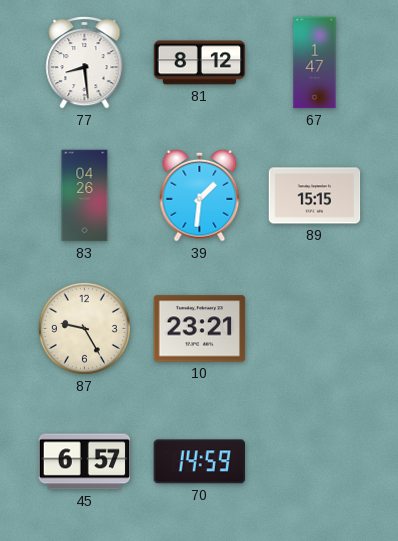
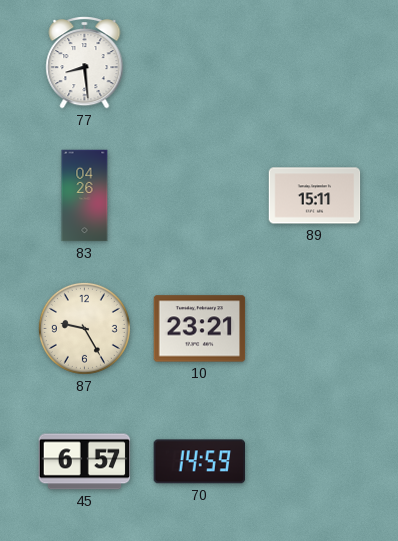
81: 8:12 -> none
67: 1:47 -> none
39: 1:31 -> none
89: 15:15 -> 15:11
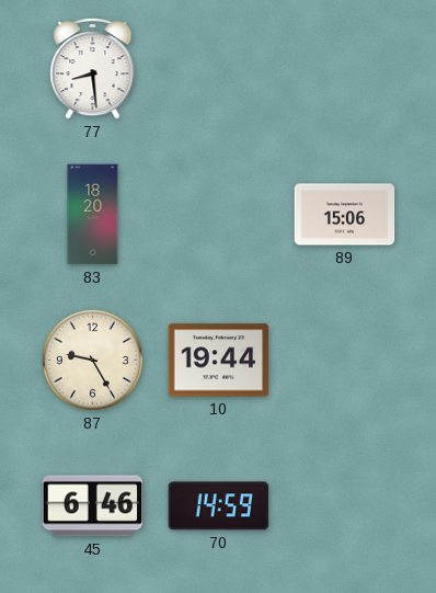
83: 04:26 -> 18:20
89: 15:11 -> 15:06
10: 23:21 -> 19:44
45: 6:57 -> 6:46
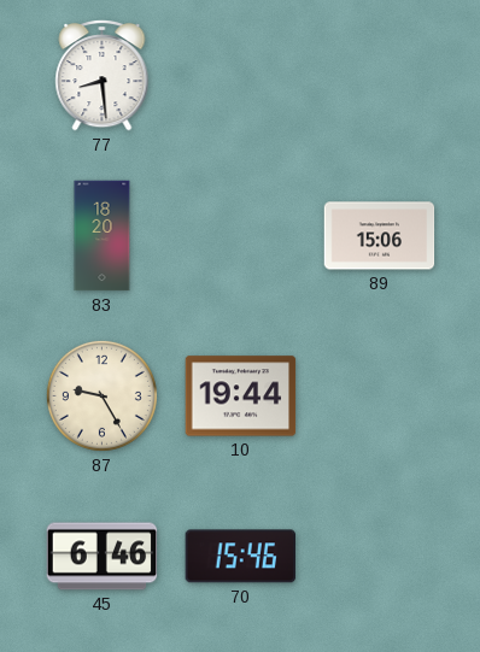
70: 14:59 -> 15:46
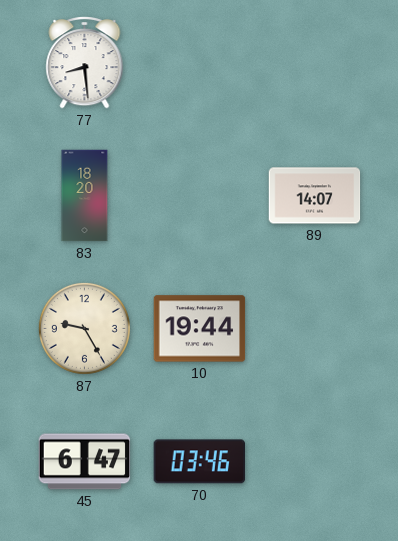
89: 15:06 -> 14:07
45: 6:46 -> 6:47
70: 15:46 -> 03:46
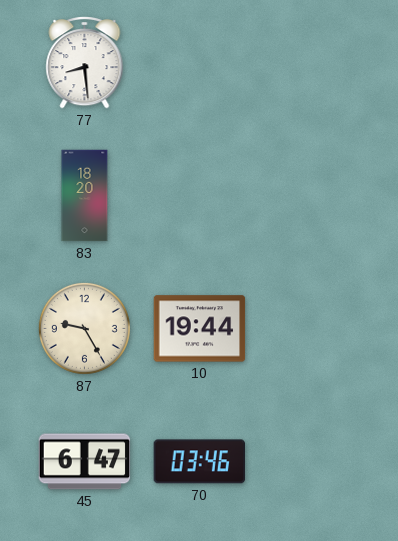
89: 14:07 -> none
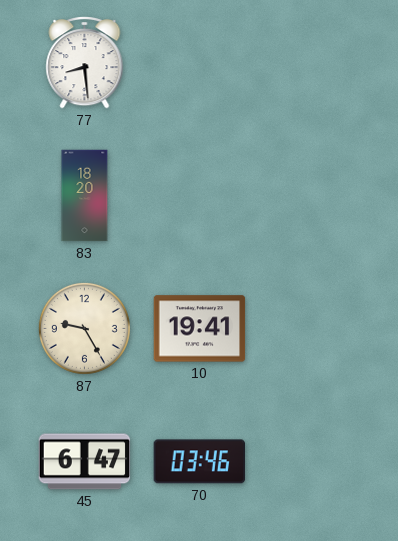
10: 19:44 -> 19:41
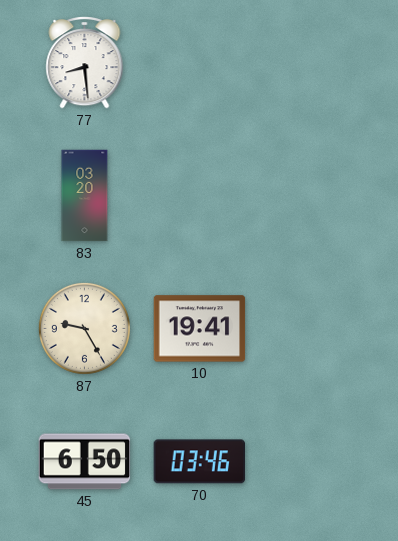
83: 18:20 -> 03:20
45: 6:47 -> 6:50
